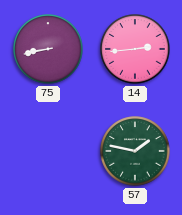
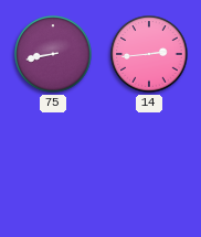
57: 1:47 -> none
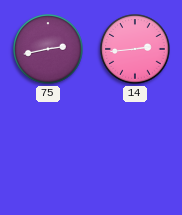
75: 8:43 -> 2:43
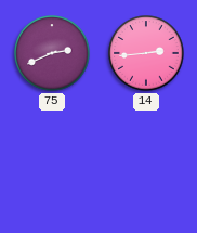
75: 2:43 -> 2:41
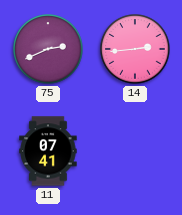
11: none -> 07:41
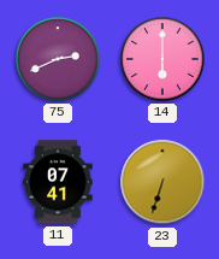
14: 2:44 -> 6:00
23: none -> 6:33
